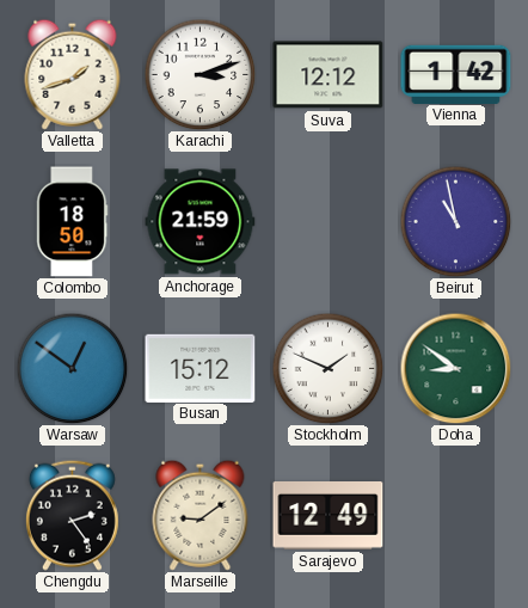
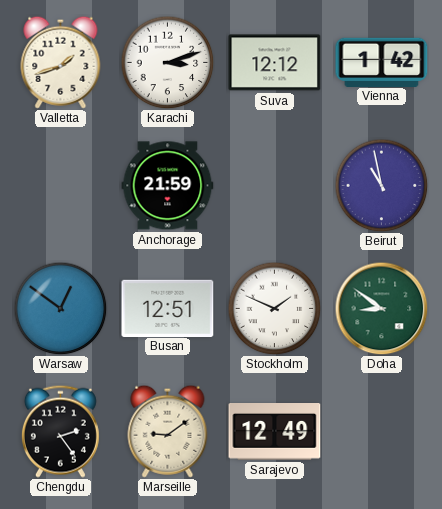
Colombo: 18:50 -> none
Busan: 15:12 -> 12:51
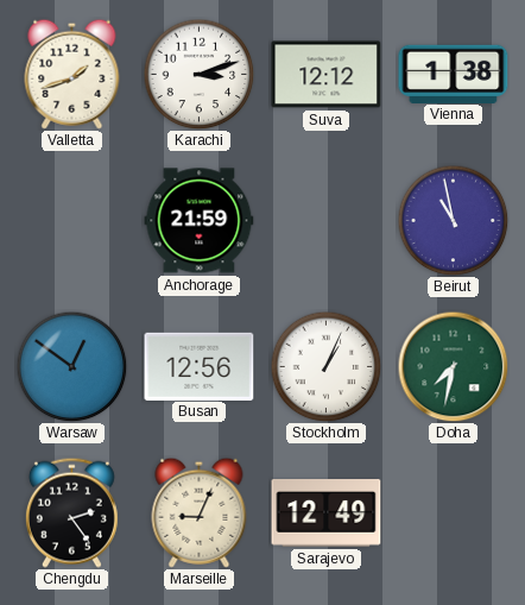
Vienna: 1:42 -> 1:38
Busan: 12:51 -> 12:56
Stockholm: 1:49 -> 1:04
Doha: 8:51 -> 7:32
Marseille: 9:09 -> 9:04
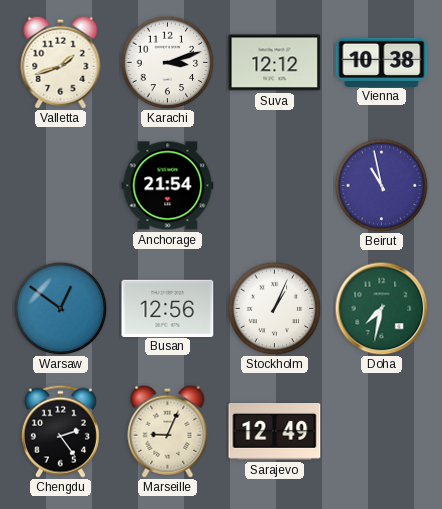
Vienna: 1:38 -> 10:38
Anchorage: 21:59 -> 21:54
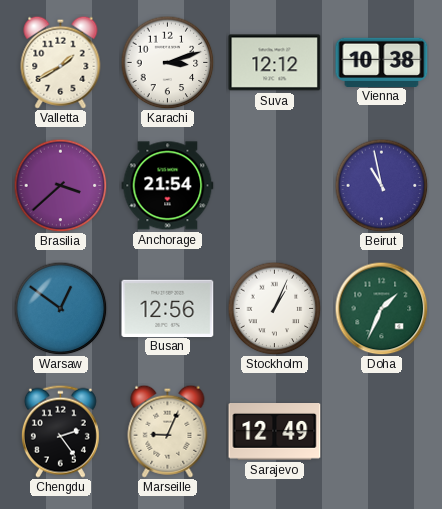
Valletta: 1:42 -> 1:40
Brasilia: none -> 3:38
Doha: 7:32 -> 1:34
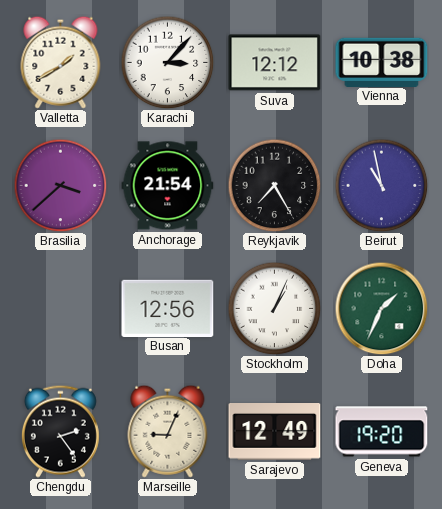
Karachi: 3:12 -> 3:07
Reykjavik: none -> 7:25
Warsaw: 12:51 -> none
Geneva: none -> 19:20
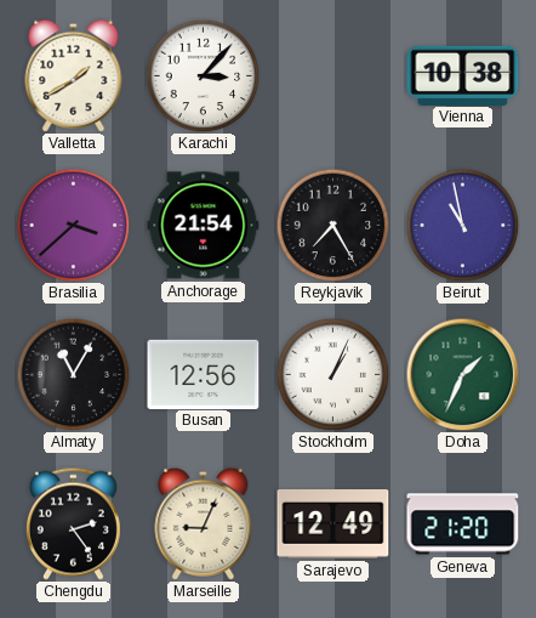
Suva: 12:12 -> none
Almaty: none -> 11:05
Geneva: 19:20 -> 21:20
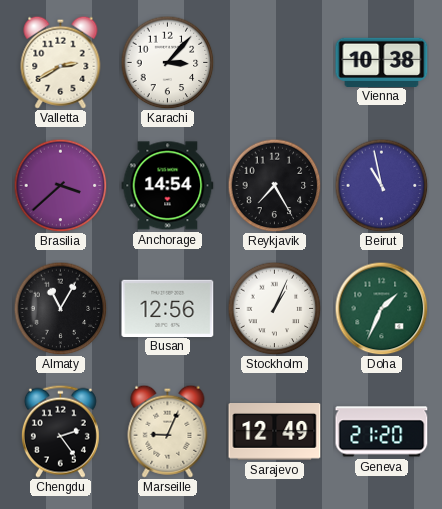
Valletta: 1:40 -> 2:40
Anchorage: 21:54 -> 14:54
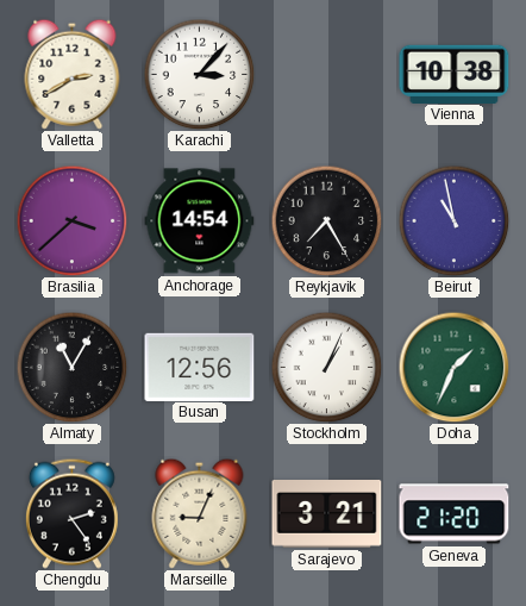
Sarajevo: 12:49 -> 3:21
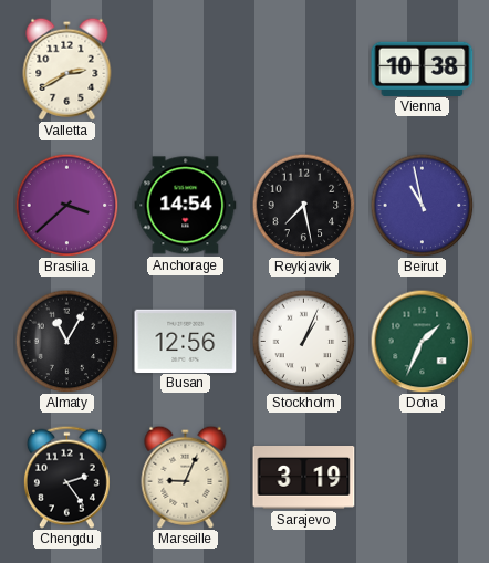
Karachi: 3:07 -> none
Reykjavik: 7:25 -> 7:28
Sarajevo: 3:21 -> 3:19
Geneva: 21:20 -> none
